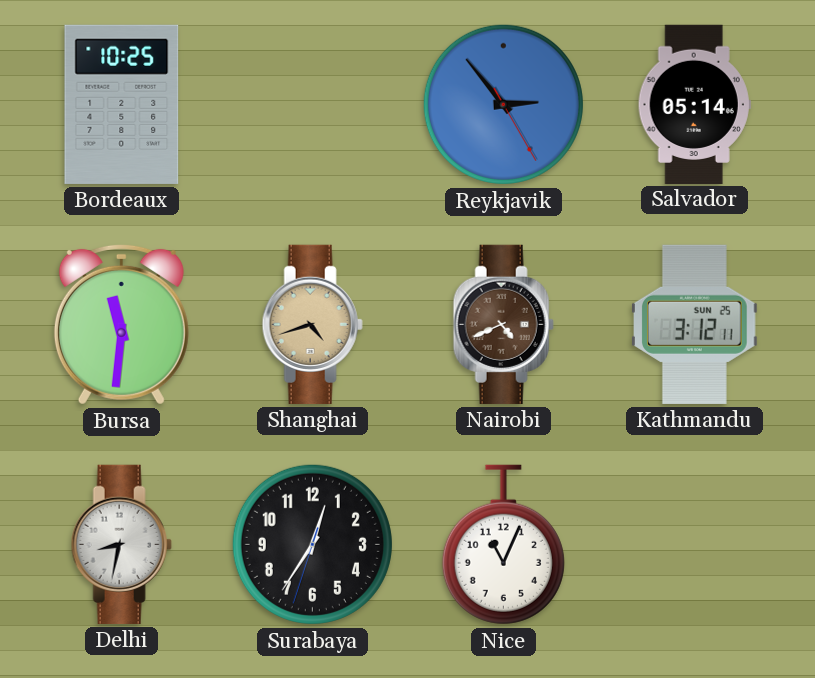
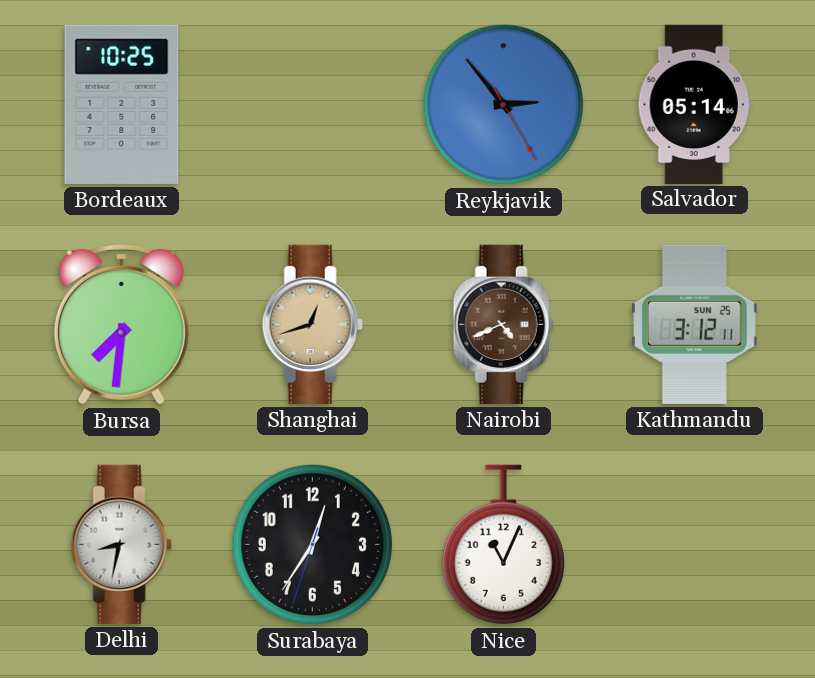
Bursa: 11:31 -> 7:31
Shanghai: 4:42 -> 12:42
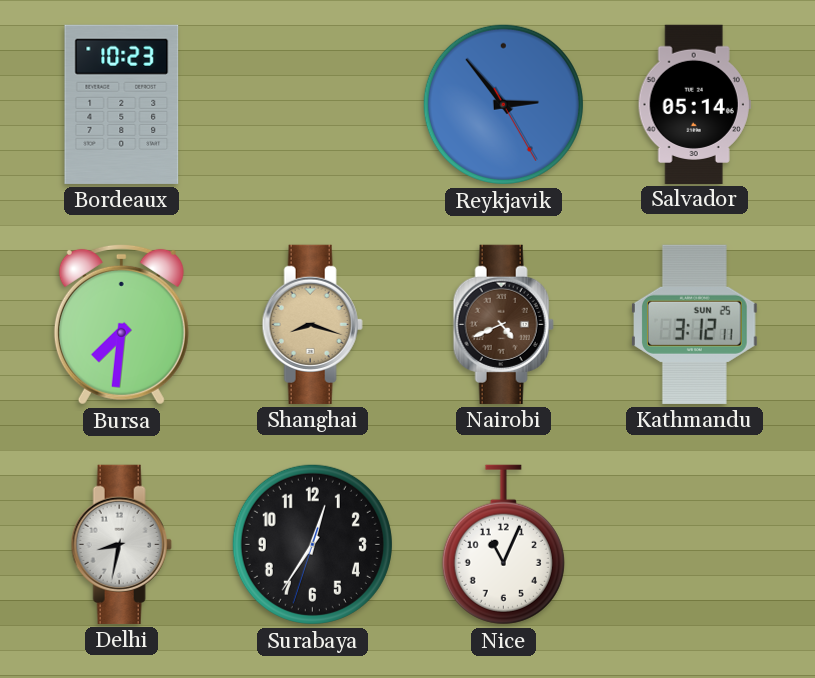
Bordeaux: 10:25 -> 10:23
Shanghai: 12:42 -> 8:18
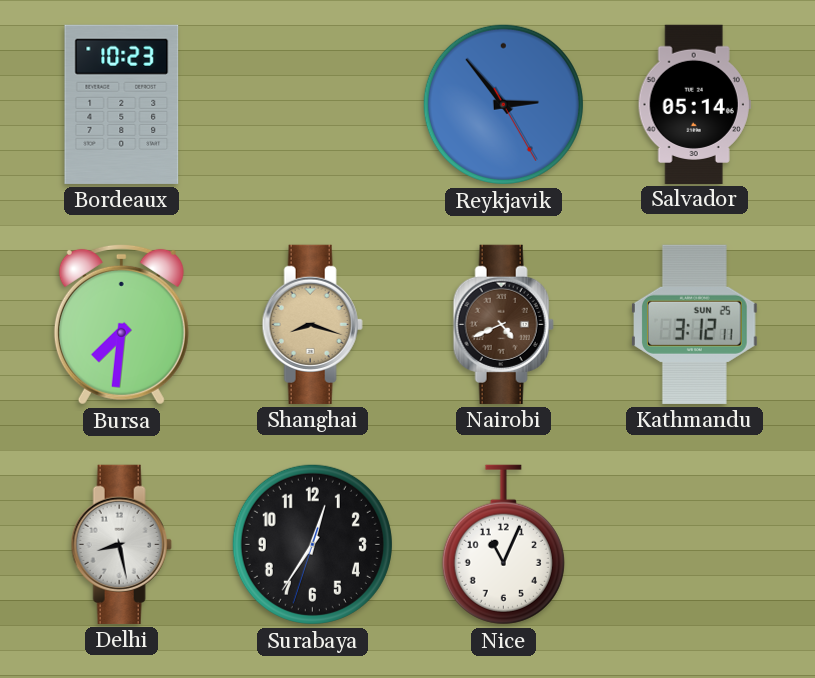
Delhi: 8:32 -> 8:28
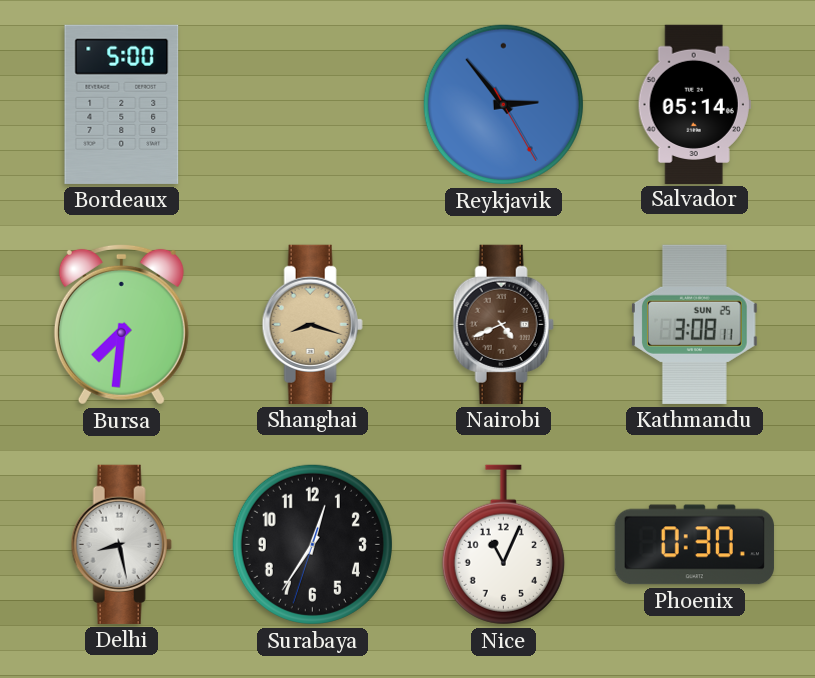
Bordeaux: 10:23 -> 5:00
Kathmandu: 3:12 -> 3:08
Phoenix: none -> 0:30
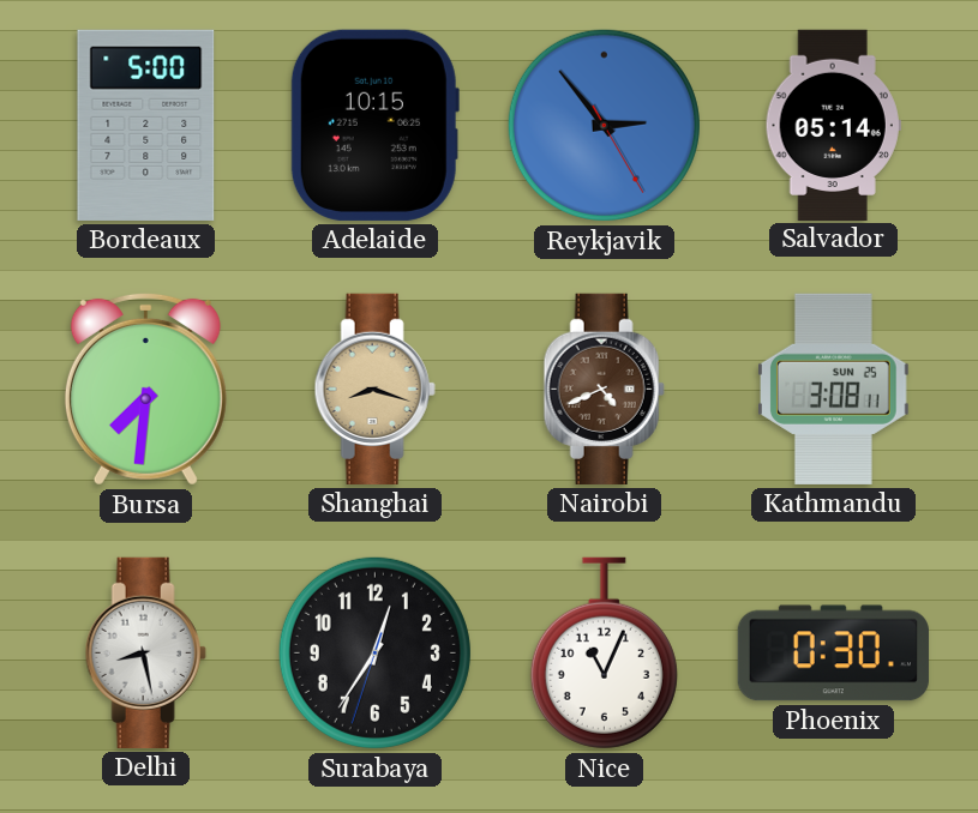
Adelaide: none -> 10:15
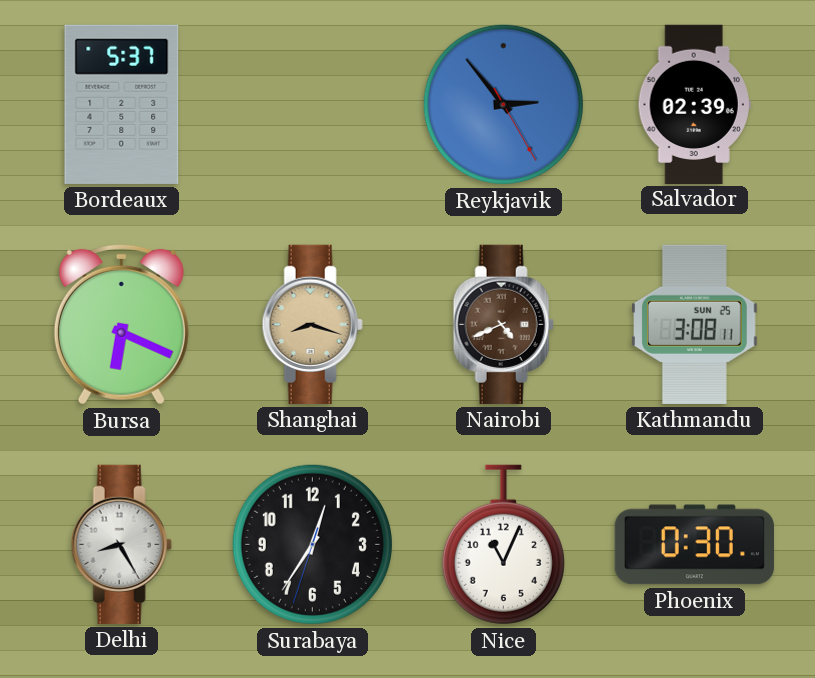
Bordeaux: 5:00 -> 5:37
Adelaide: 10:15 -> none
Salvador: 05:14 -> 02:39
Bursa: 7:31 -> 6:19
Delhi: 8:28 -> 8:25
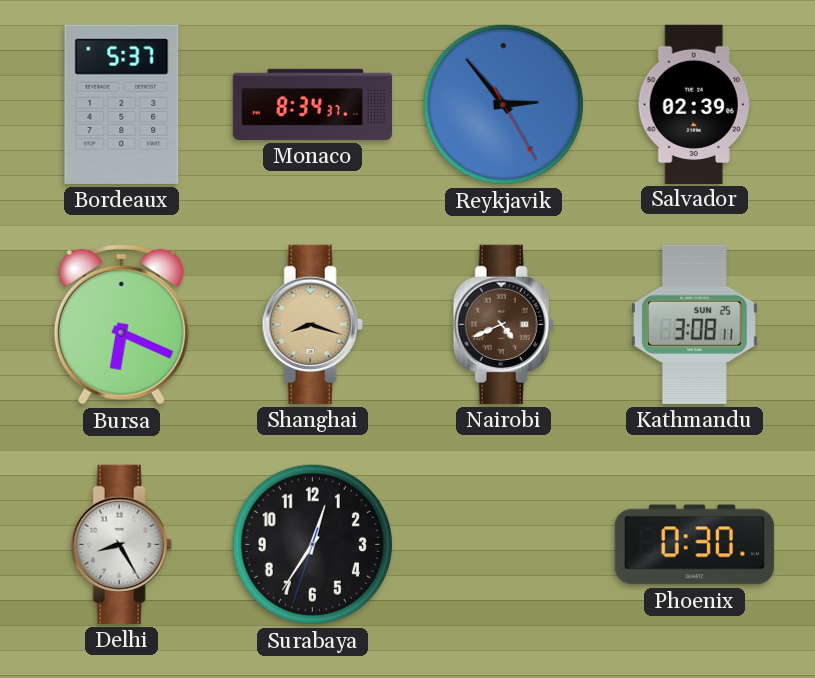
Monaco: none -> 8:34
Nice: 11:04 -> none
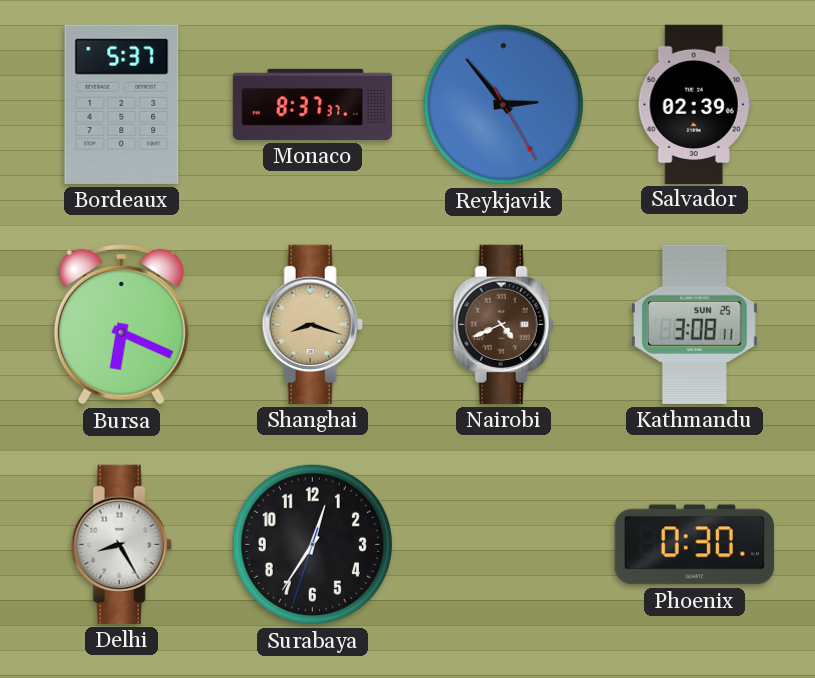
Monaco: 8:34 -> 8:37
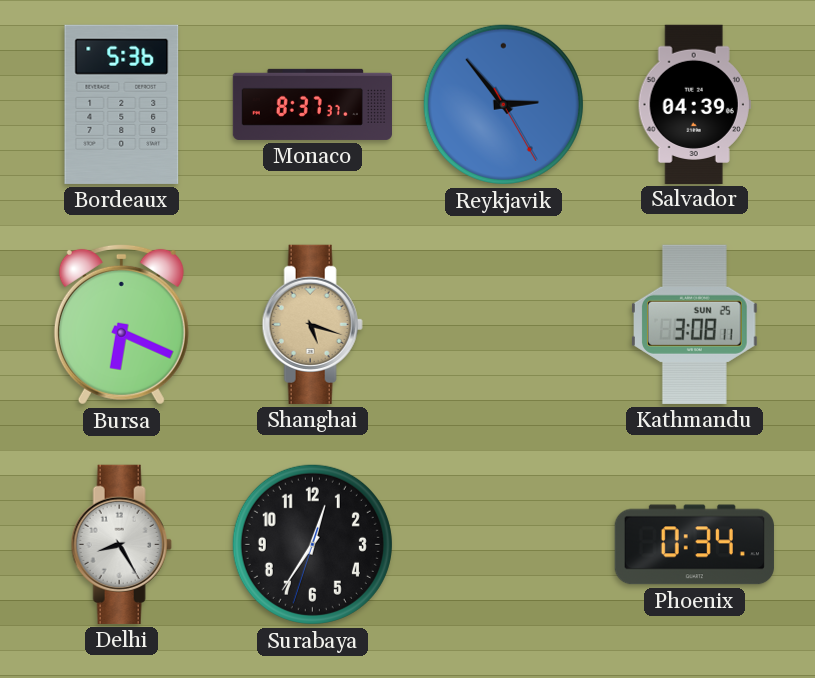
Bordeaux: 5:37 -> 5:36
Salvador: 02:39 -> 04:39
Shanghai: 8:18 -> 5:18
Nairobi: 4:41 -> none
Phoenix: 0:30 -> 0:34
